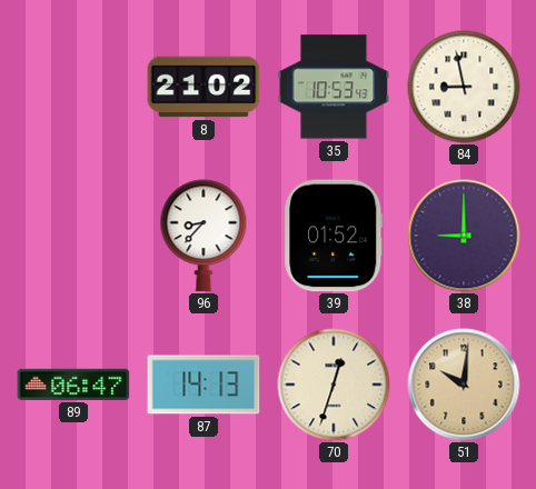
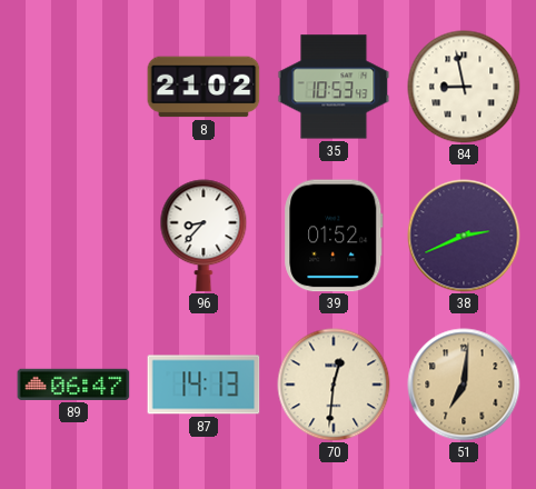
38: 9:00 -> 2:41
70: 12:33 -> 12:31
51: 10:01 -> 7:01
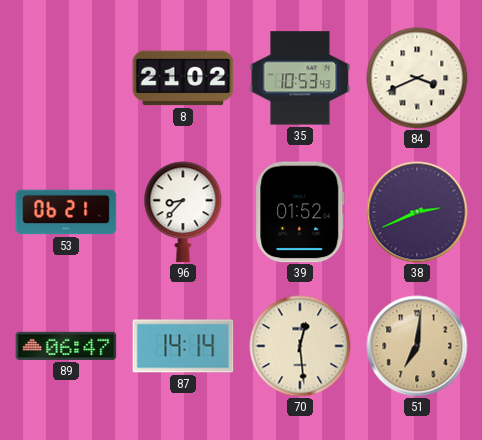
84: 8:58 -> 3:41
53: none -> 06:21
87: 14:13 -> 14:14
70: 12:31 -> 12:29
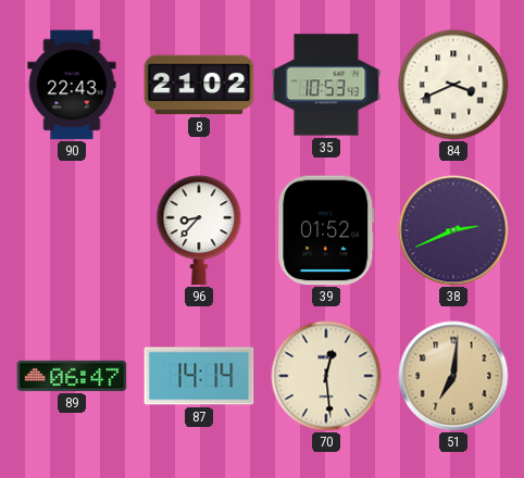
90: none -> 22:43
53: 06:21 -> none
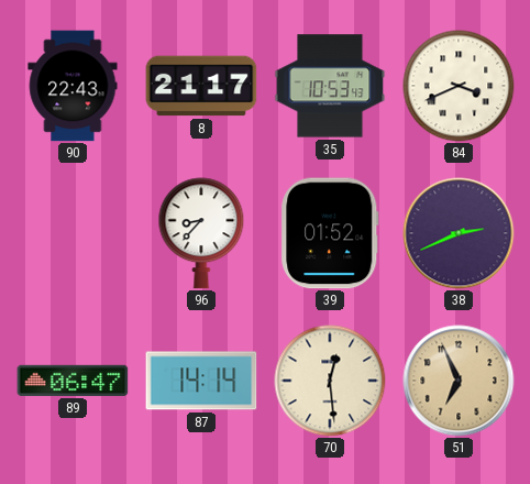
8: 21:02 -> 21:17
51: 7:01 -> 6:56
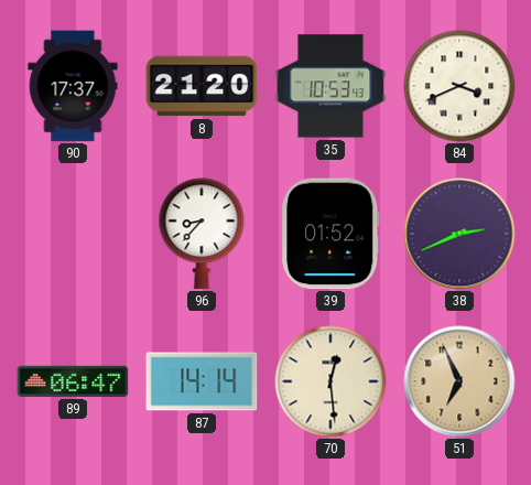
90: 22:43 -> 17:37
8: 21:17 -> 21:20
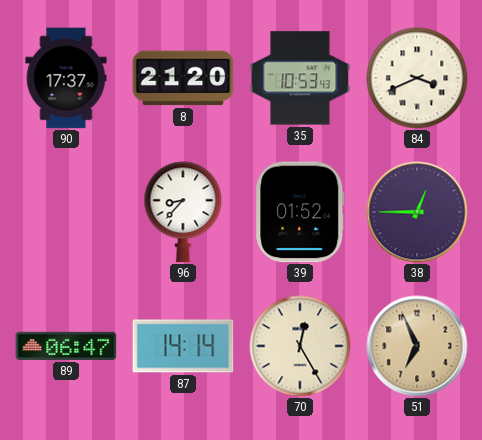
38: 2:41 -> 12:45
70: 12:29 -> 12:25
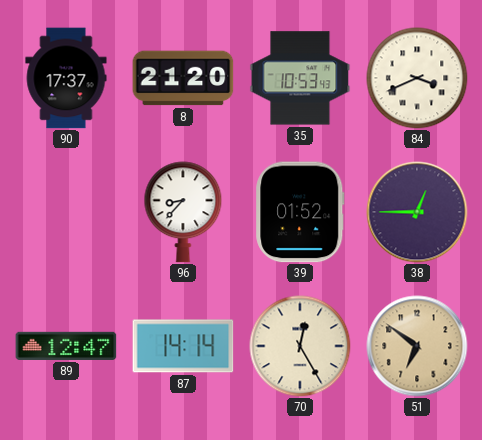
89: 06:47 -> 12:47
51: 6:56 -> 6:51
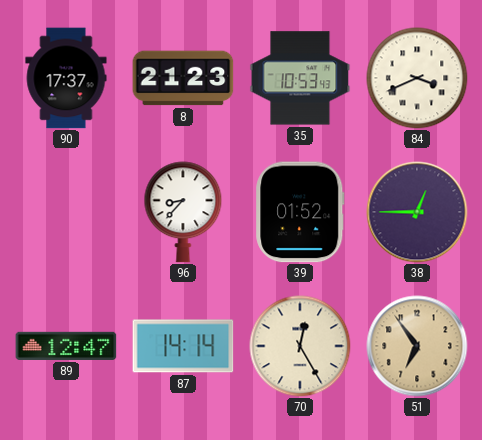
8: 21:20 -> 21:23
51: 6:51 -> 6:54
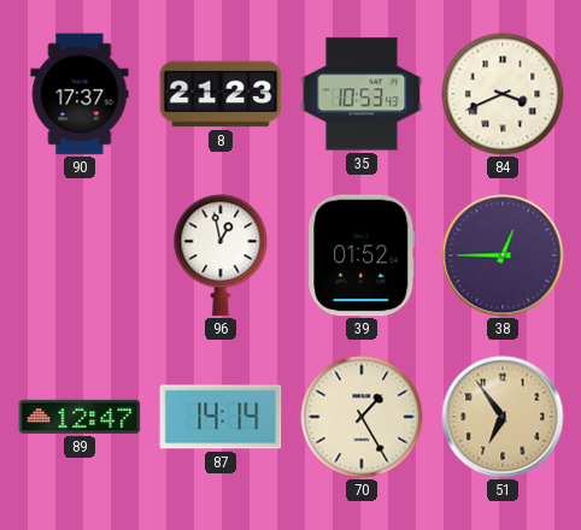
96: 8:37 -> 12:58
70: 12:25 -> 1:25
